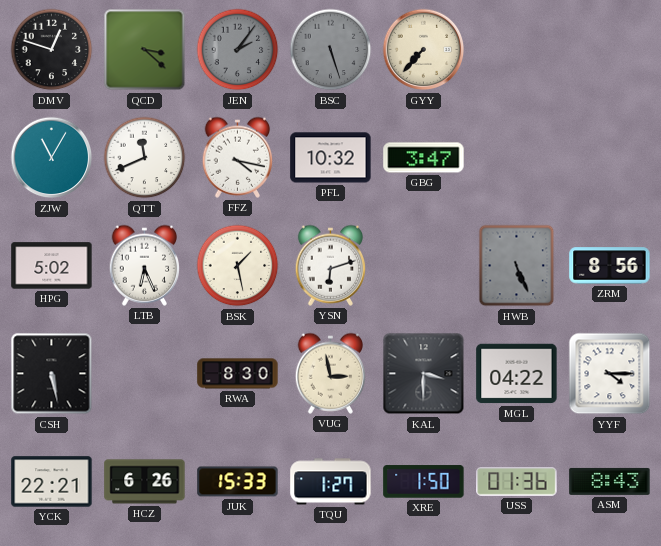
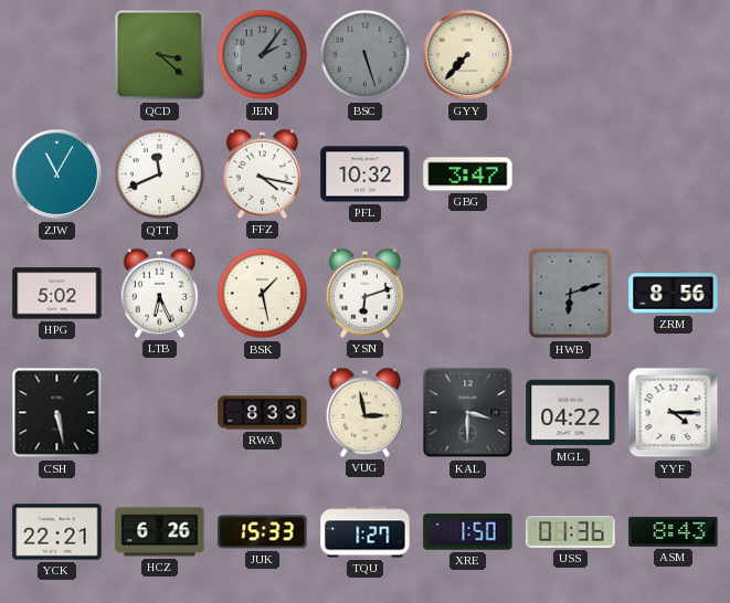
DMV: 12:48 -> none
HWB: 5:26 -> 6:12
RWA: 8:30 -> 8:33
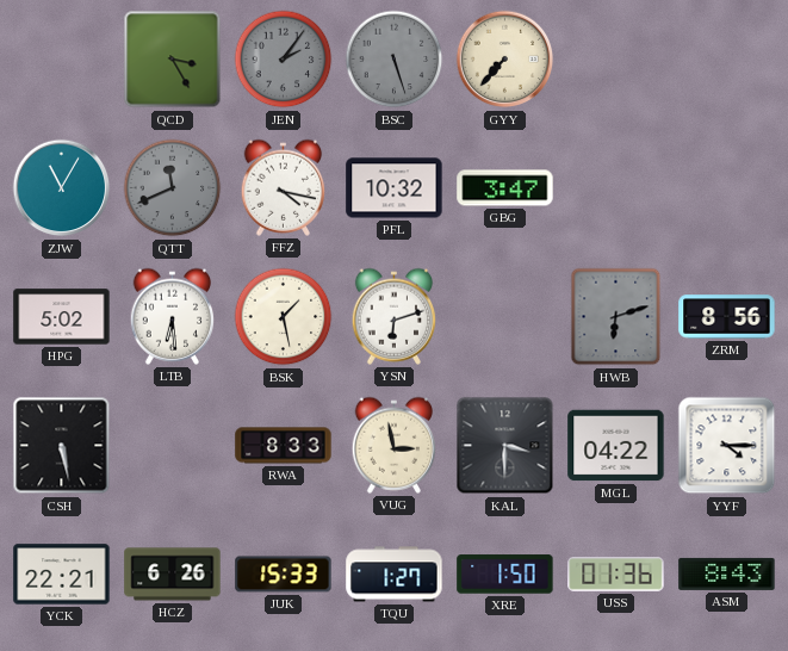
QCD: 3:22 -> 3:25
QTT dial: white -> grey
LTB: 6:26 -> 6:29
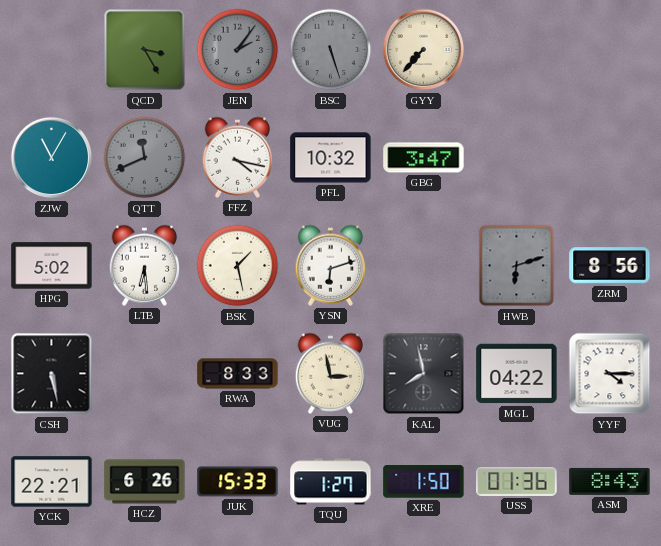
KAL: 3:30 -> 7:58
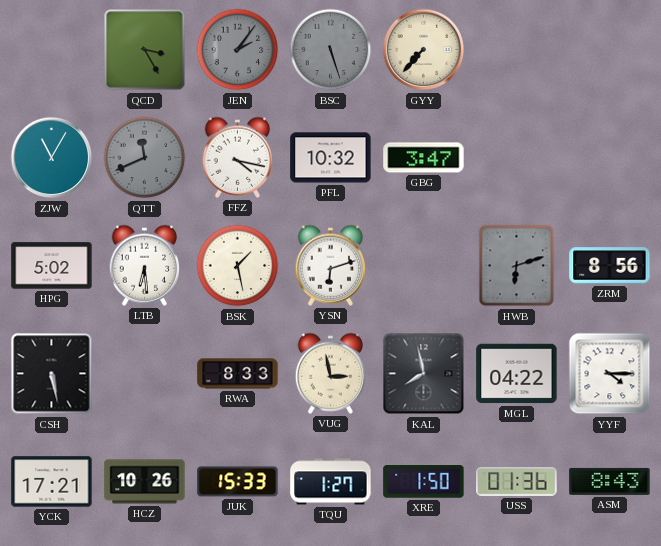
YCK: 22:21 -> 17:21
HCZ: 6:26 -> 10:26
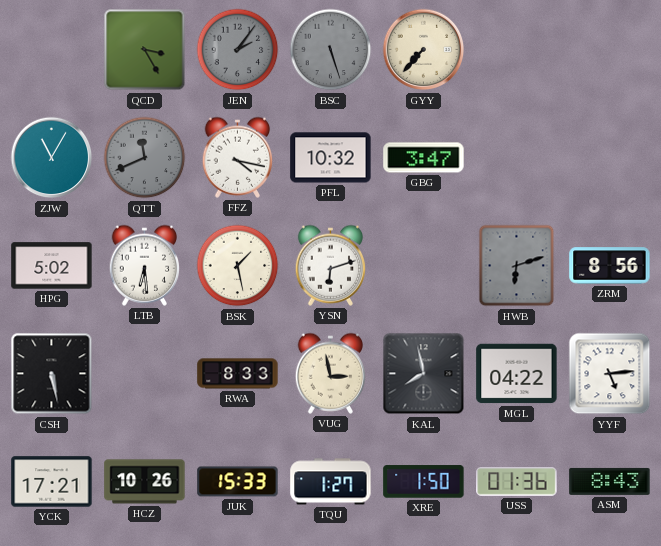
YYF: 4:15 -> 5:14
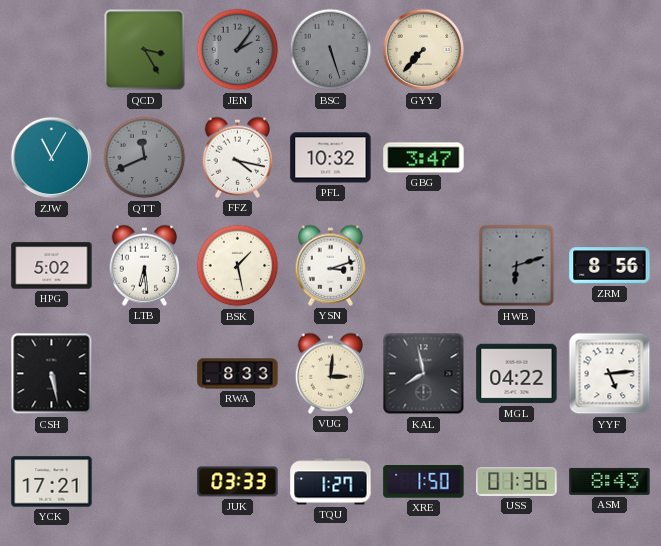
YSN: 6:12 -> 3:12
VUG: 2:58 -> 3:01
HCZ: 10:26 -> none
JUK: 15:33 -> 03:33
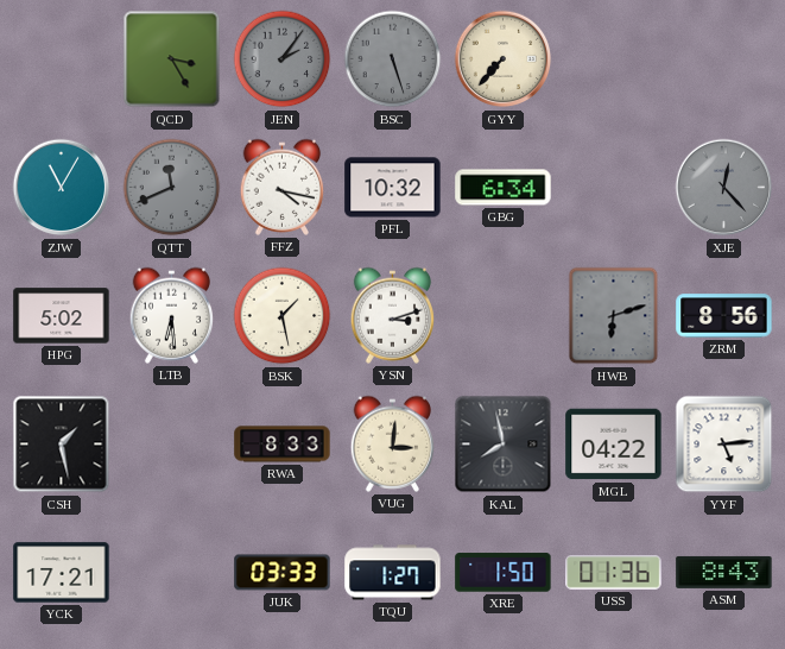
GBG: 3:47 -> 6:34
XJE: none -> 12:23
CSH: 5:28 -> 1:28
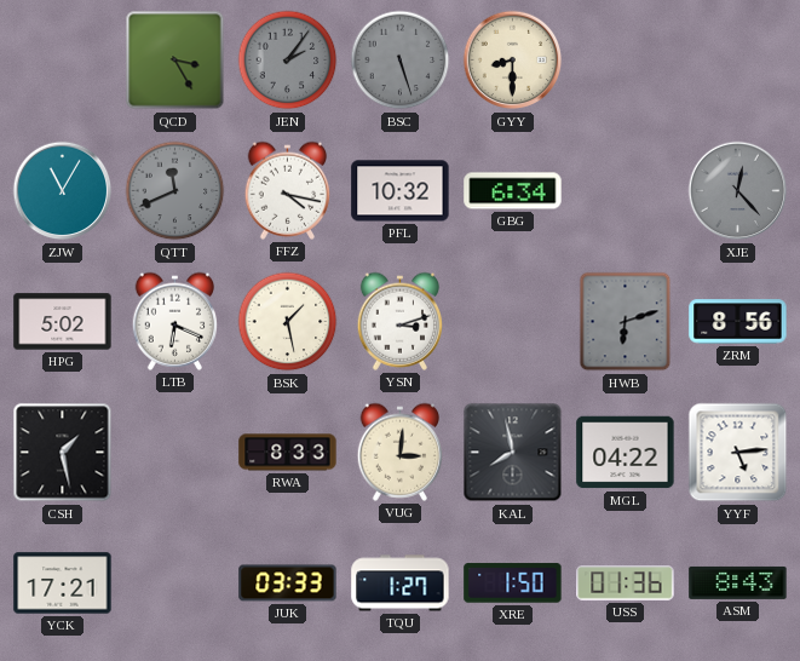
GYY: 7:37 -> 8:30
LTB: 6:29 -> 6:19
